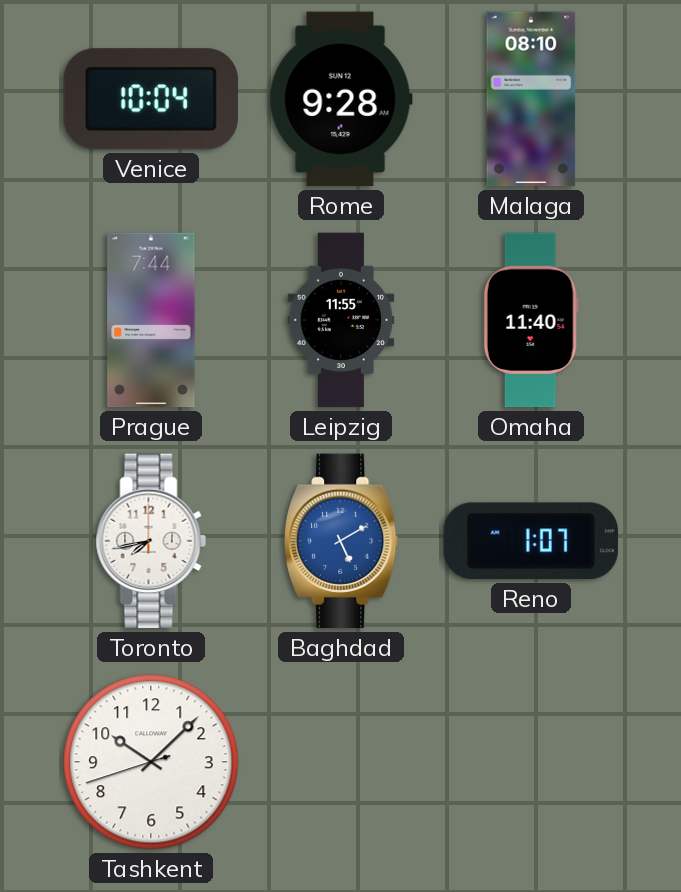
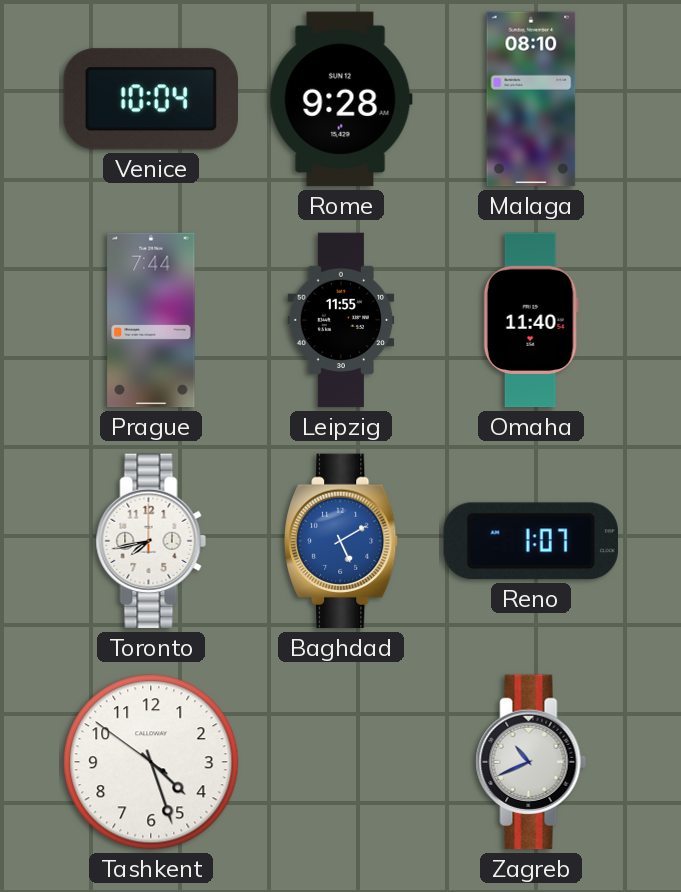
Tashkent: 10:07 -> 4:26
Zagreb: none -> 10:41
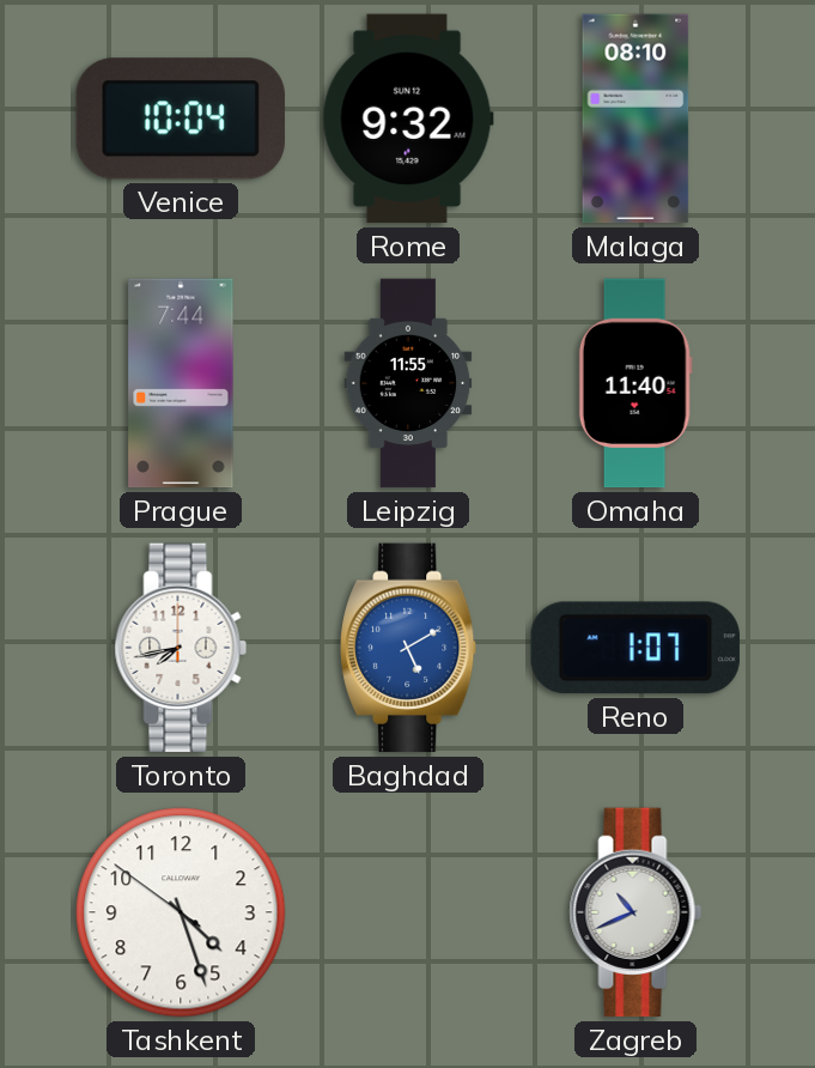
Rome: 9:28 -> 9:32
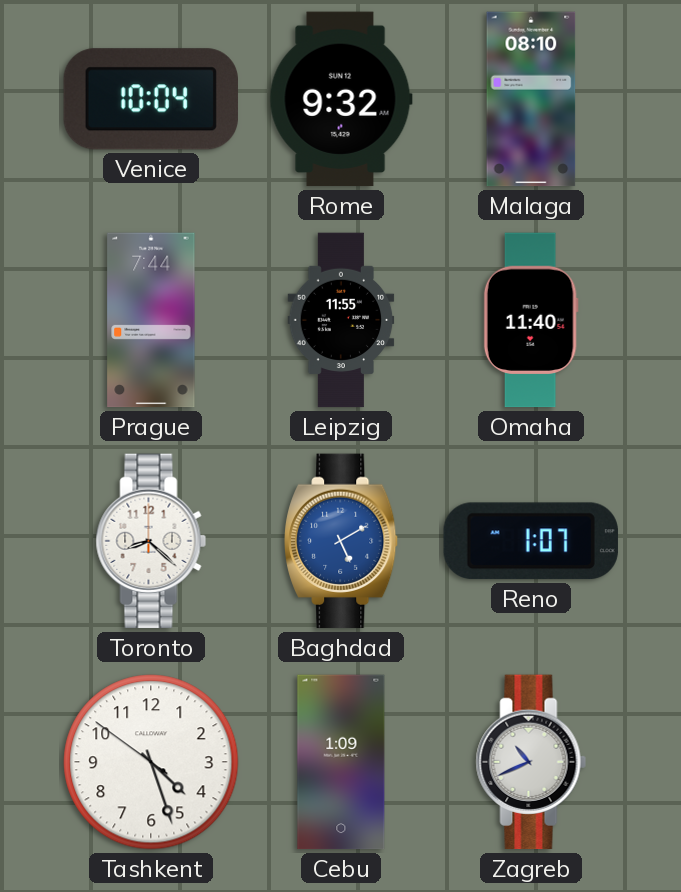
Toronto: 7:43 -> 8:22
Cebu: none -> 1:09
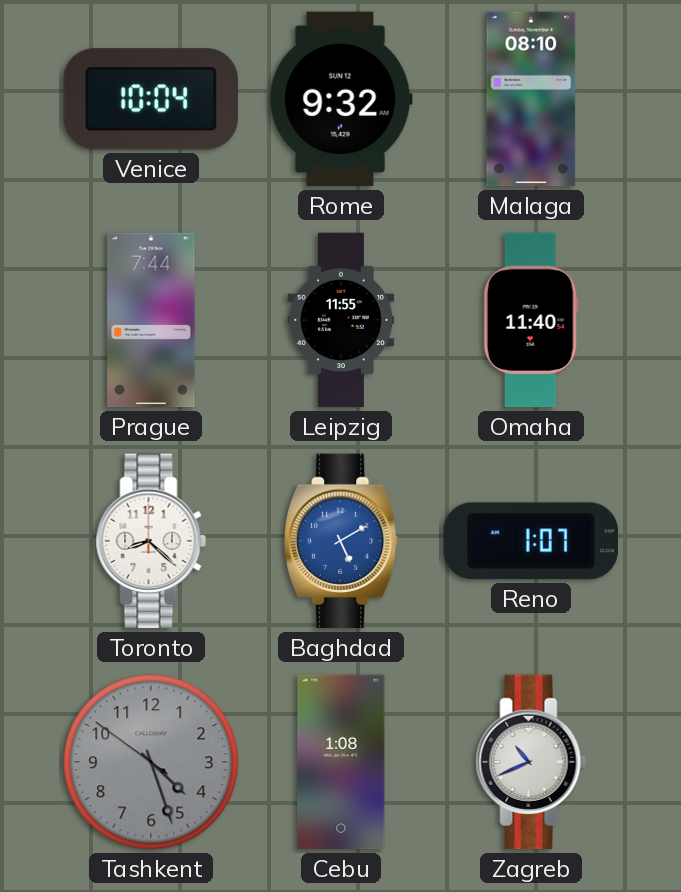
Tashkent dial: white -> grey
Cebu: 1:09 -> 1:08
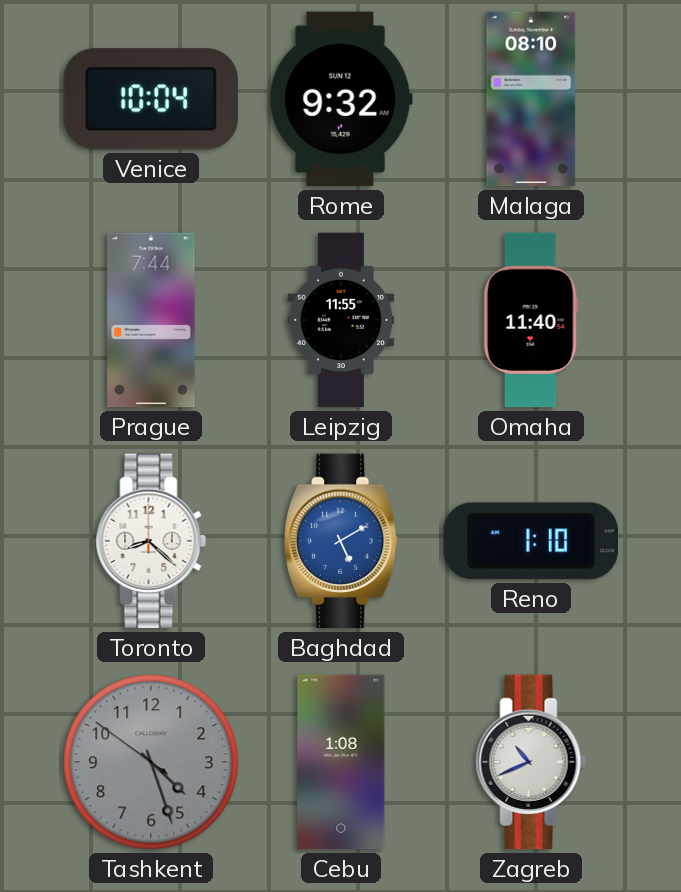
Reno: 1:07 -> 1:10
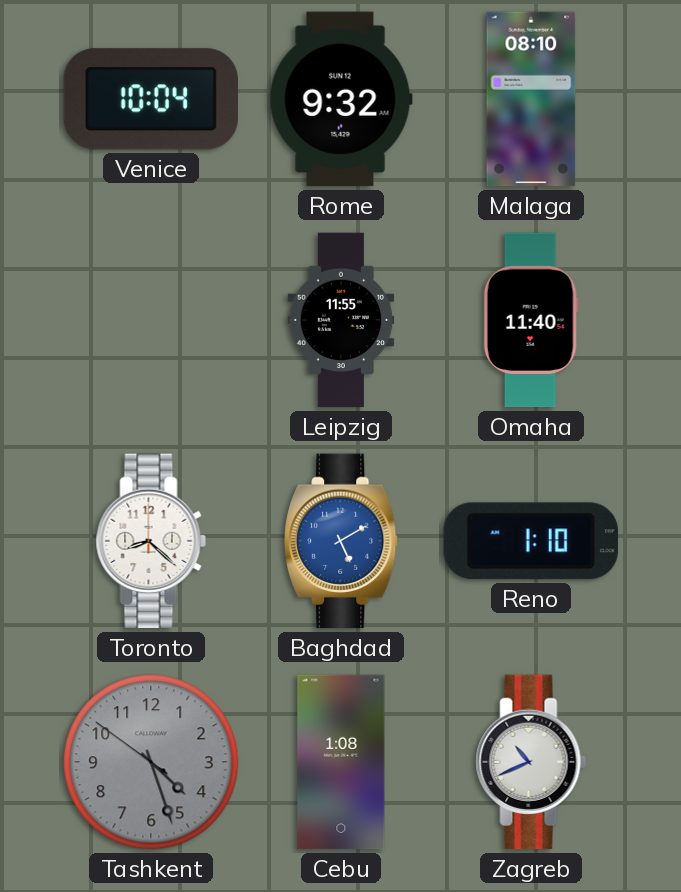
Prague: 7:44 -> none
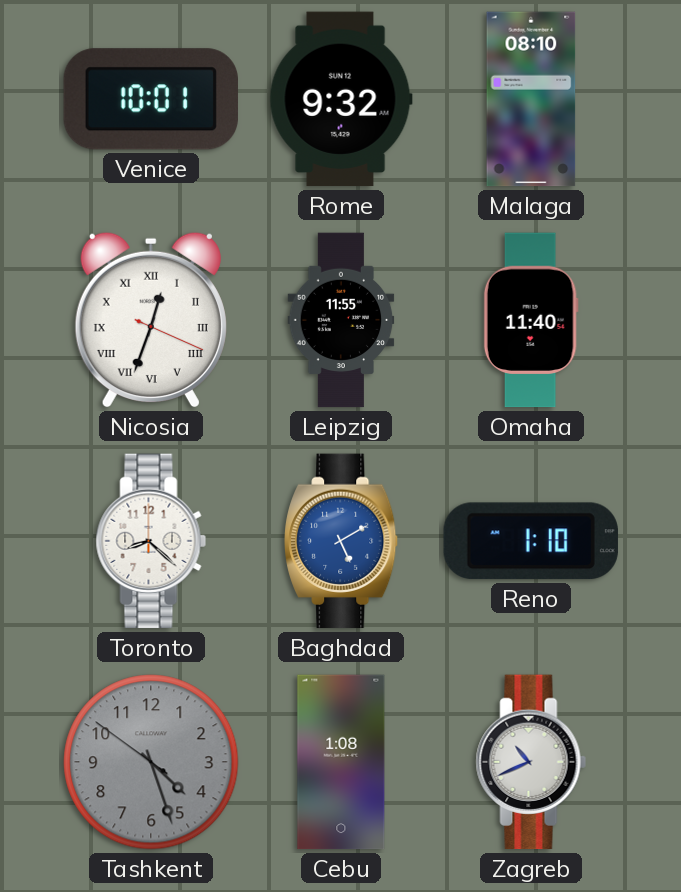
Venice: 10:04 -> 10:01
Nicosia: none -> 12:33
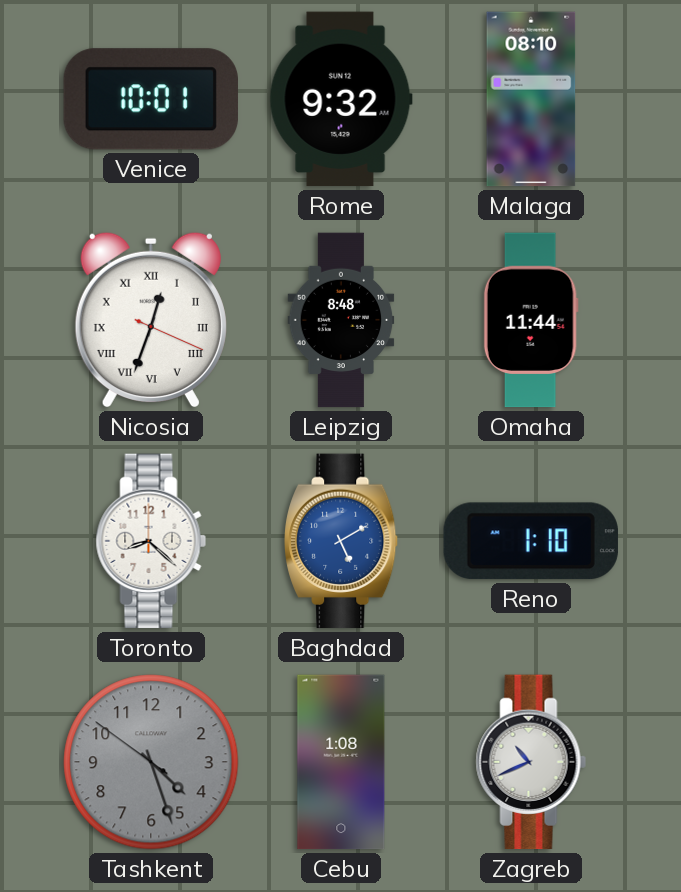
Leipzig: 11:55 -> 8:48
Omaha: 11:40 -> 11:44
